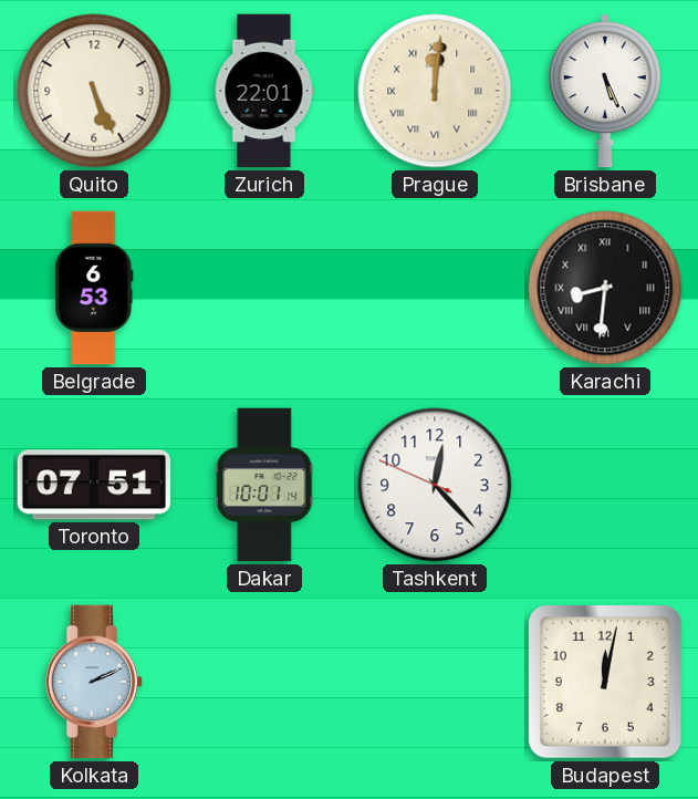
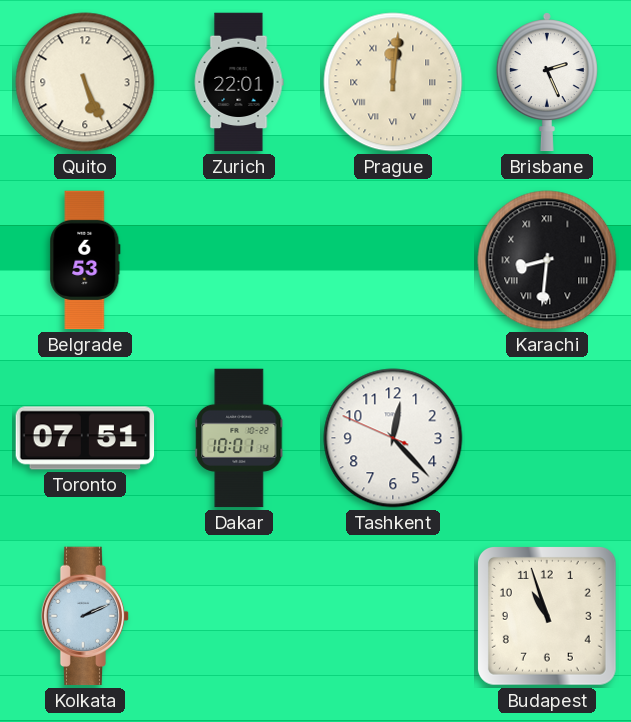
Brisbane: 5:26 -> 2:26
Budapest: 12:02 -> 10:57
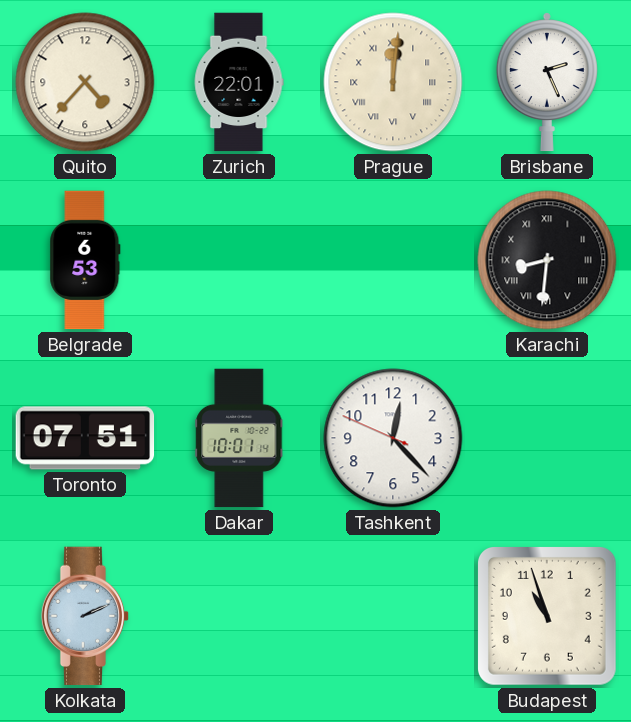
Quito: 5:26 -> 4:37
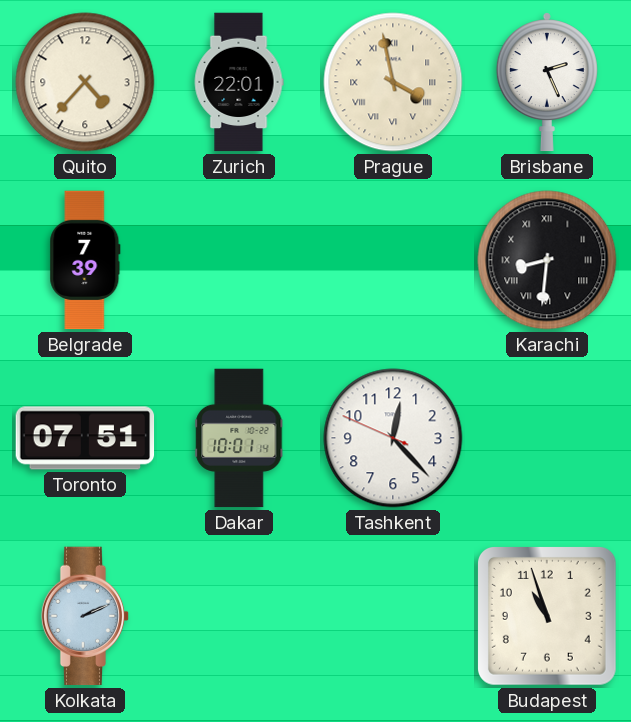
Prague: 12:01 -> 3:58
Belgrade: 6:53 -> 7:39
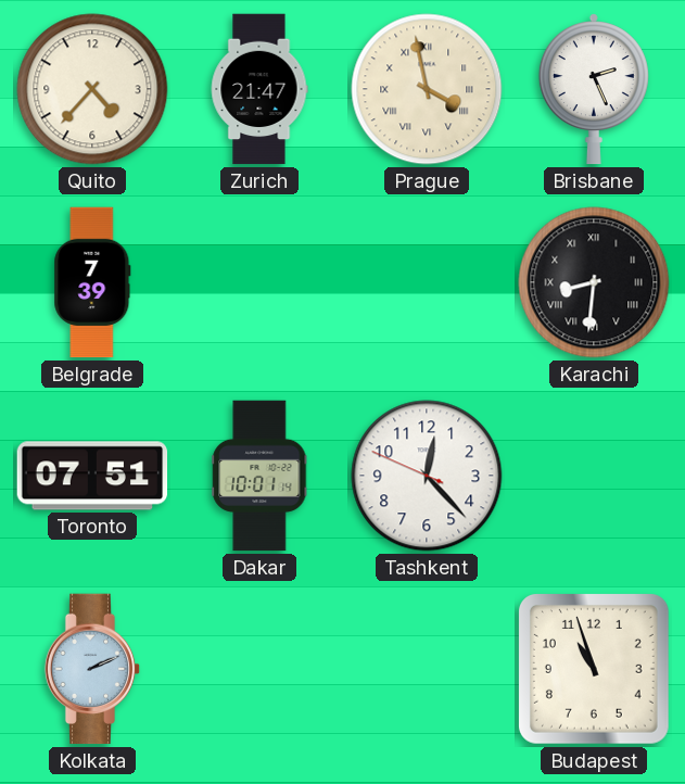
Zurich: 22:01 -> 21:47
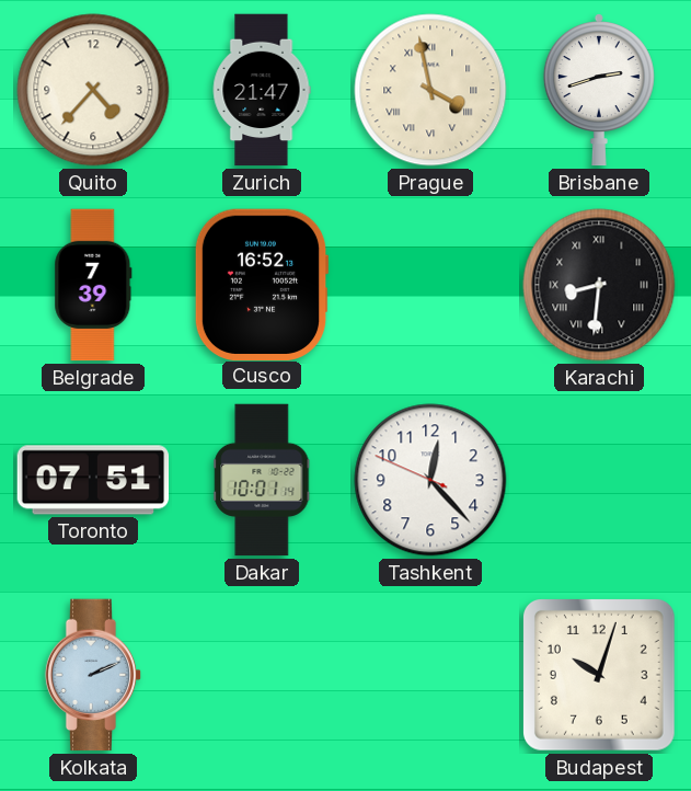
Brisbane: 2:26 -> 2:42
Cusco: none -> 16:52
Budapest: 10:57 -> 10:03
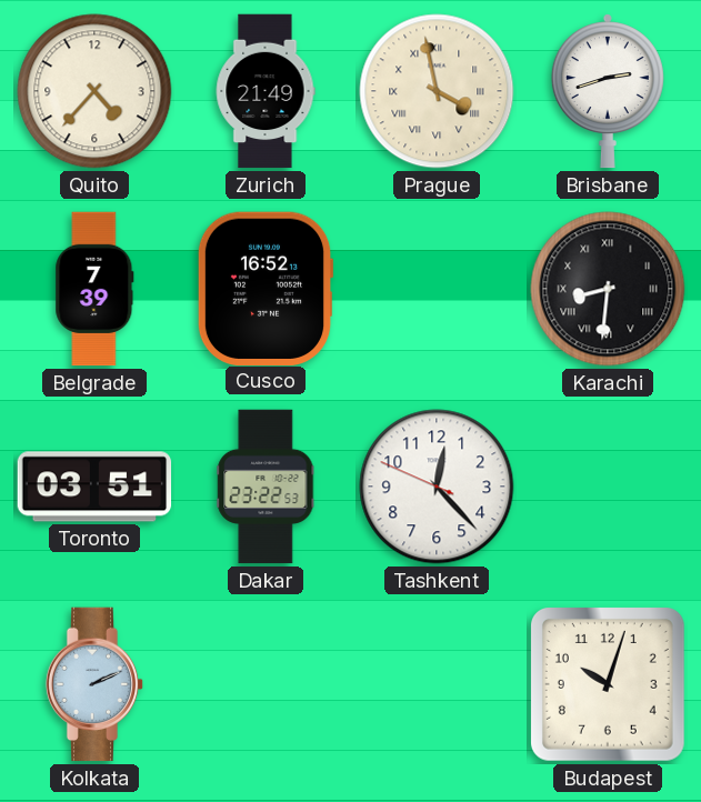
Zurich: 21:47 -> 21:49
Toronto: 07:51 -> 03:51
Dakar: 10:01 -> 23:22
